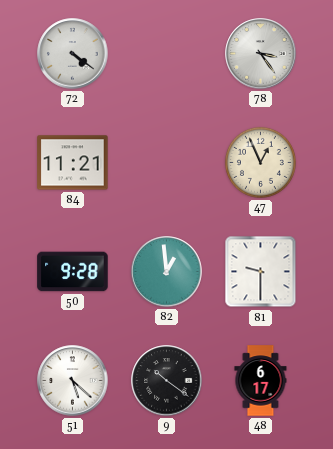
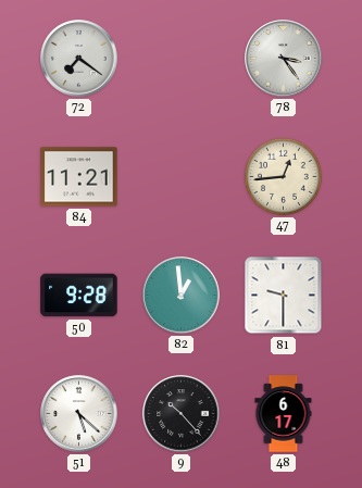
72: 4:21 -> 7:21
47: 12:56 -> 12:44
9: 10:21 -> 10:23
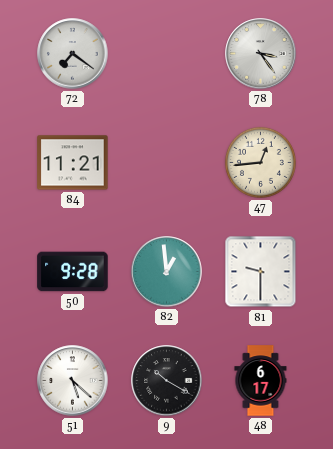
9: 10:23 -> 10:20
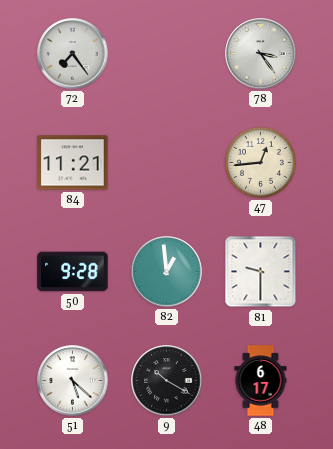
72: 7:21 -> 7:24
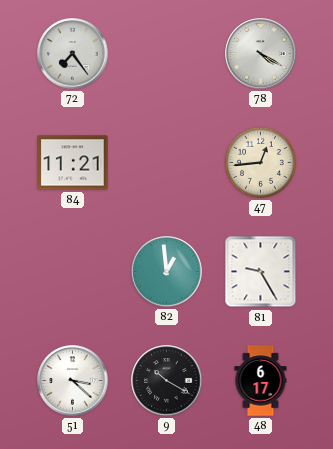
78: 3:24 -> 4:20
50: 9:28 -> none
81: 9:30 -> 9:25
51: 5:22 -> 3:22
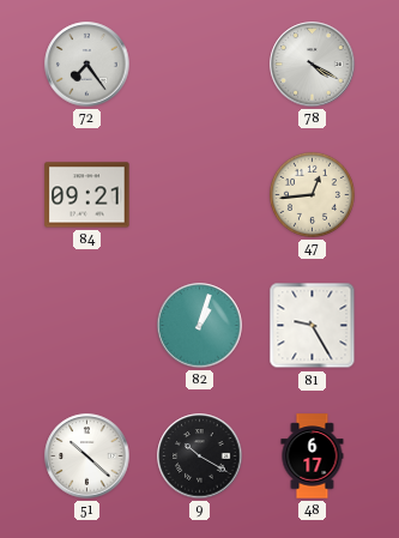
84: 11:21 -> 09:21
82: 12:59 -> 1:03
51: 3:22 -> 10:22
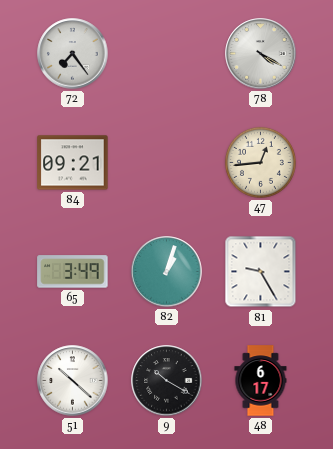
65: none -> 3:49
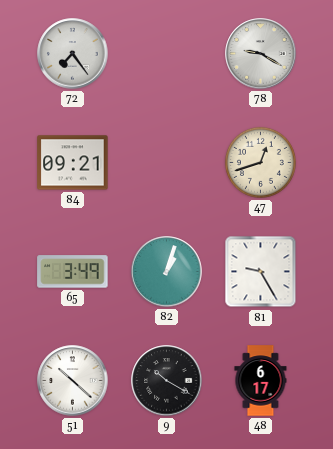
78: 4:20 -> 9:20
47: 12:44 -> 12:42
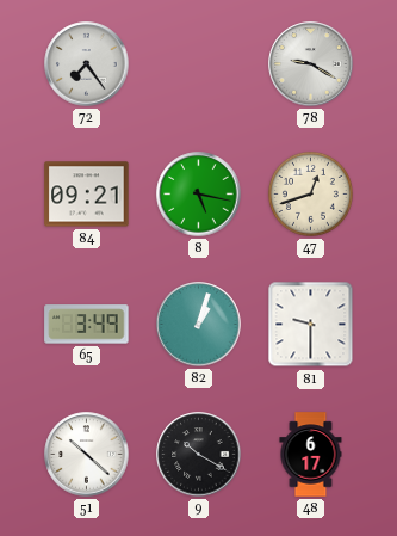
8: none -> 5:17
81: 9:25 -> 9:30
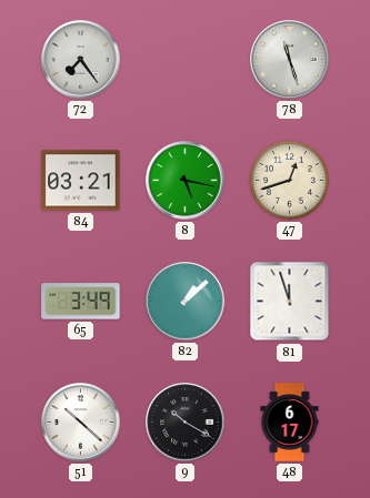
78: 9:20 -> 11:27
84: 09:21 -> 03:21
82: 1:03 -> 1:08
81: 9:30 -> 11:57
